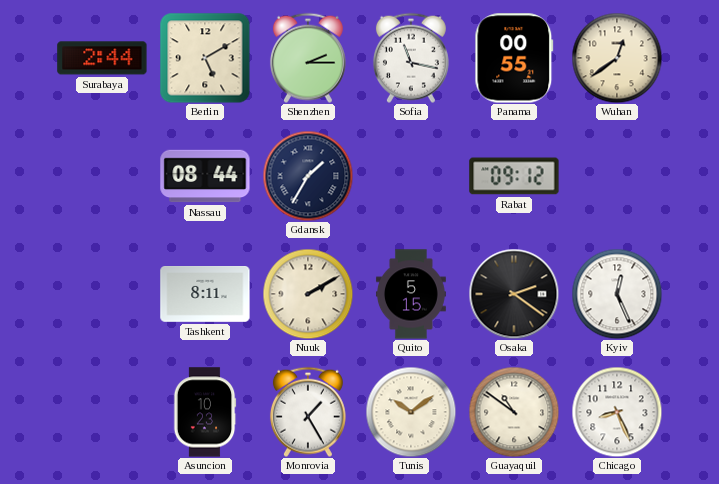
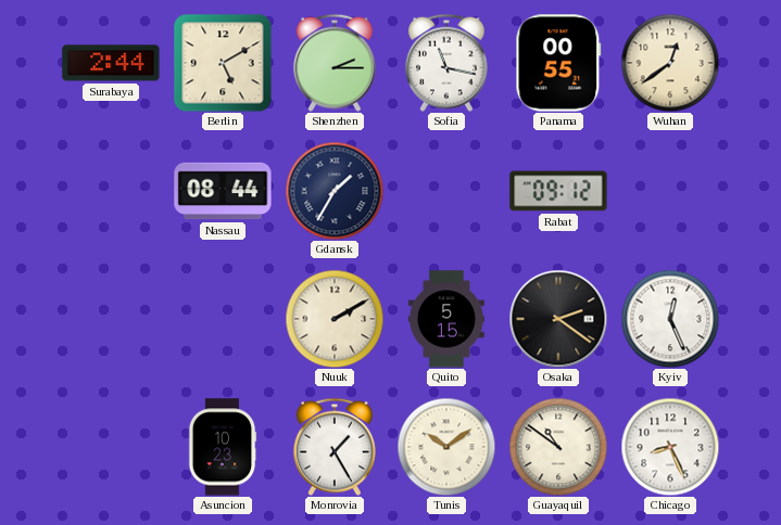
Tashkent: 8:11 -> none
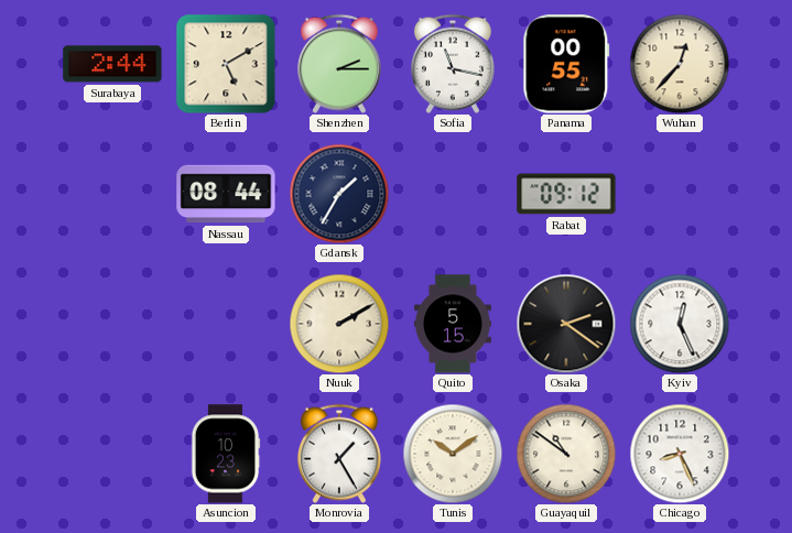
Wuhan: 12:39 -> 12:37
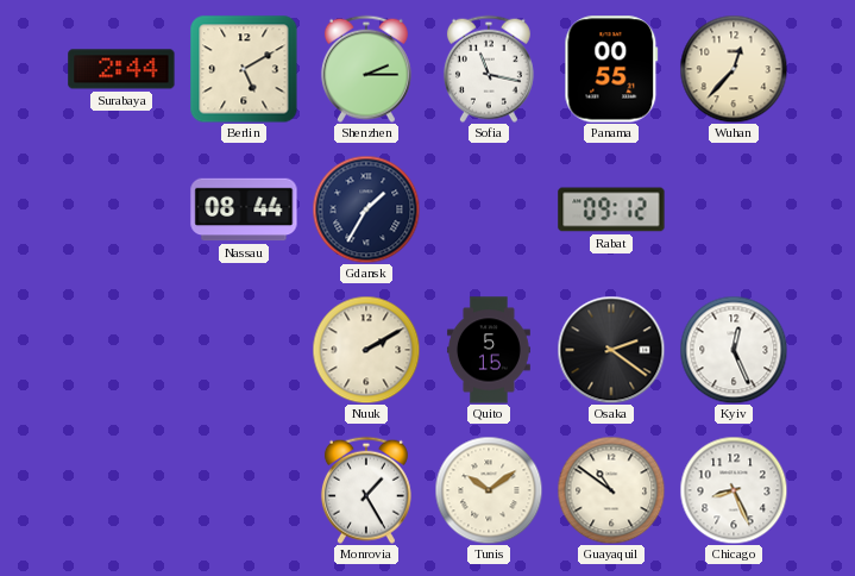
Asuncion: 10:23 -> none
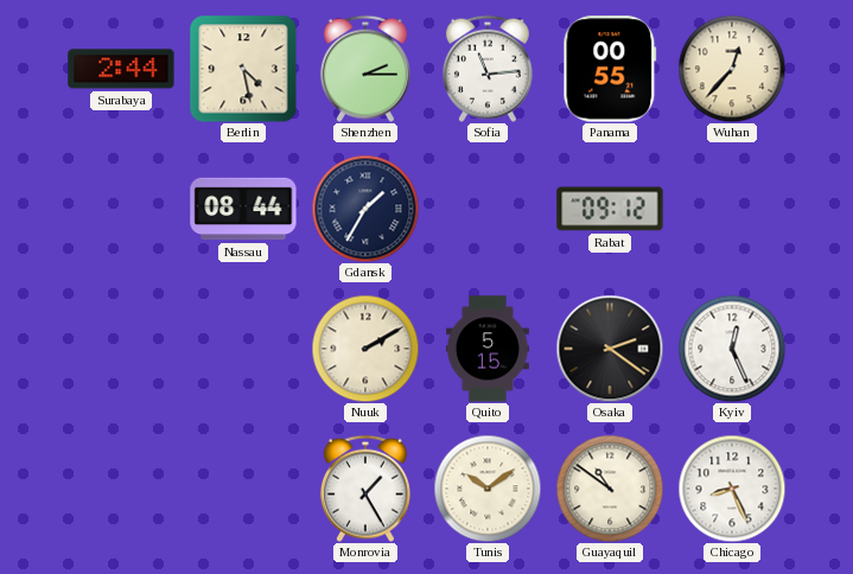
Berlin: 5:10 -> 4:28
Sofia: 11:17 -> 11:14
